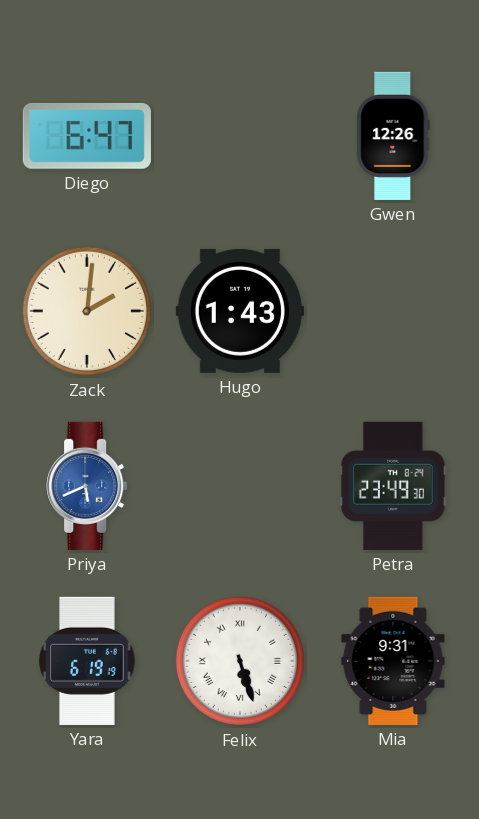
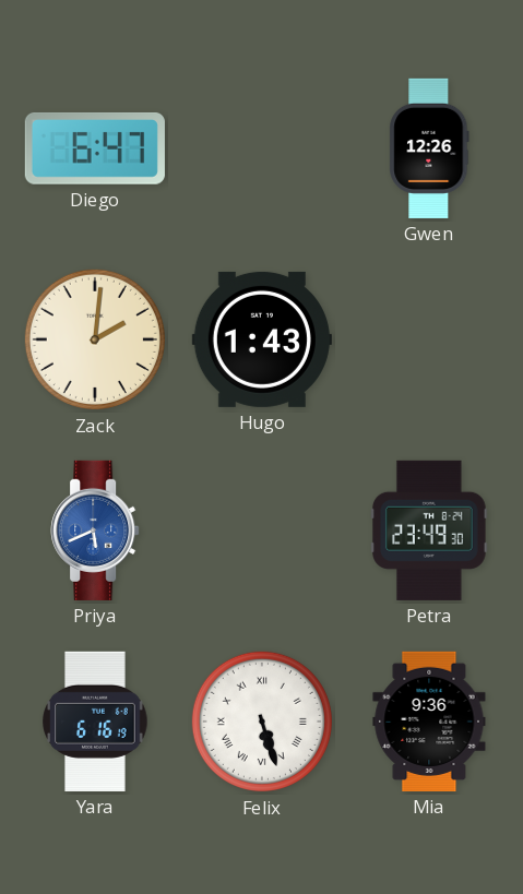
Yara: 6:19 -> 6:16
Mia: 9:31 -> 9:36
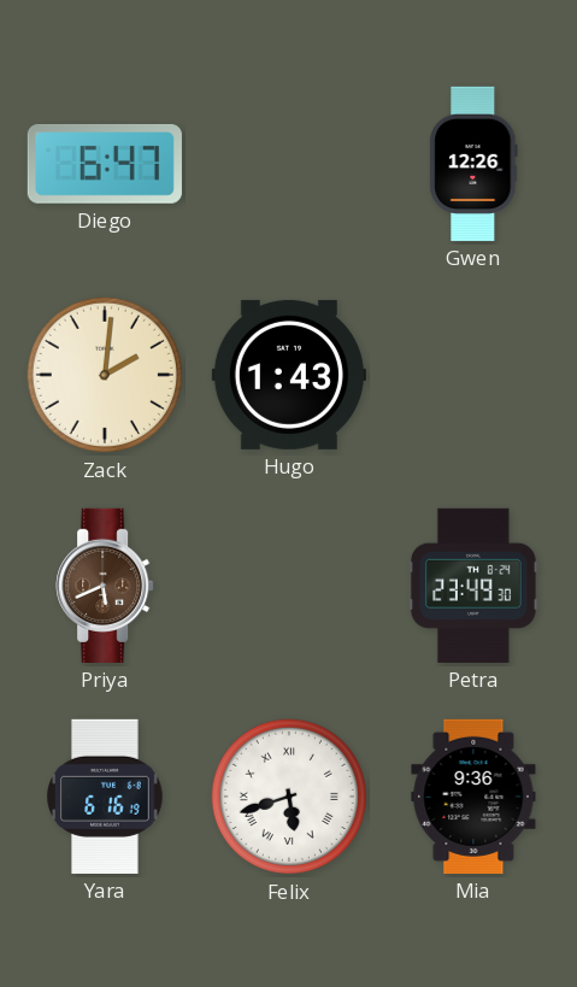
Priya dial: blue -> brown
Felix: 5:27 -> 5:42
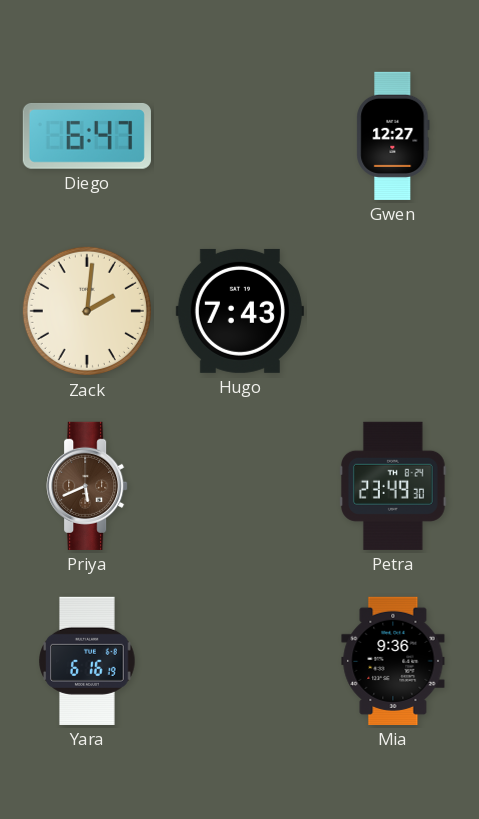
Gwen: 12:26 -> 12:27
Hugo: 1:43 -> 7:43
Felix: 5:42 -> none
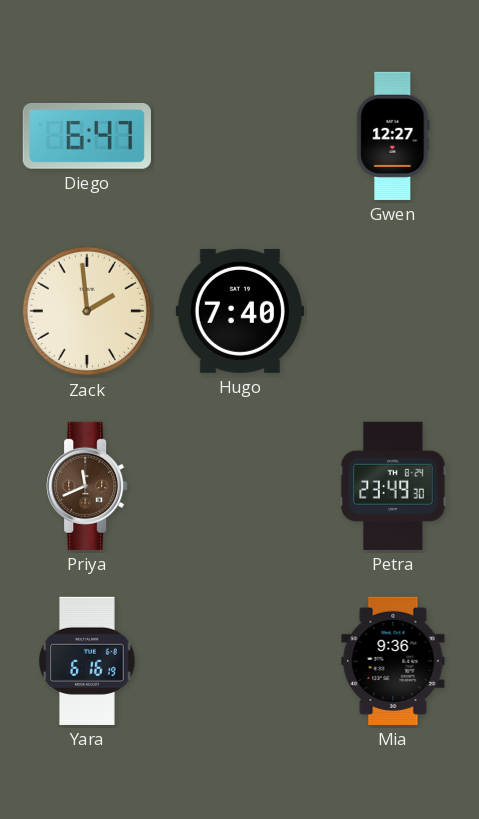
Zack: 2:01 -> 1:59
Hugo: 7:43 -> 7:40
Priya: 5:41 -> 11:41
